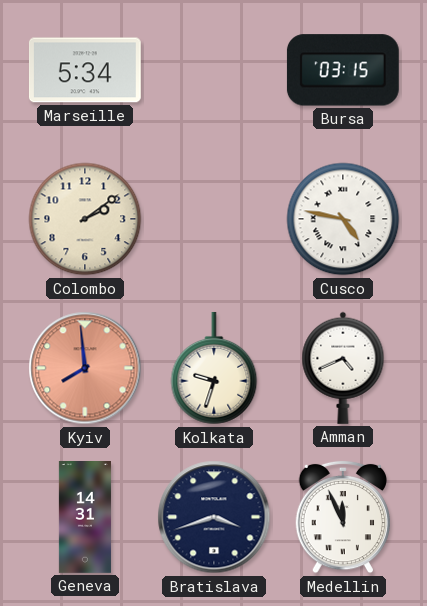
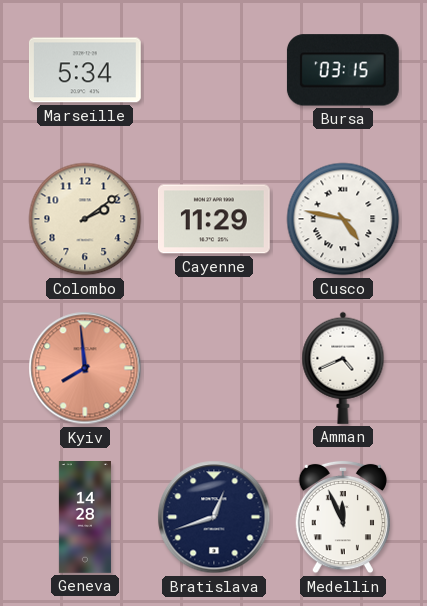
Cayenne: none -> 11:29
Kolkata: 9:33 -> none
Geneva: 14:31 -> 14:28
Bratislava: 3:42 -> 12:42
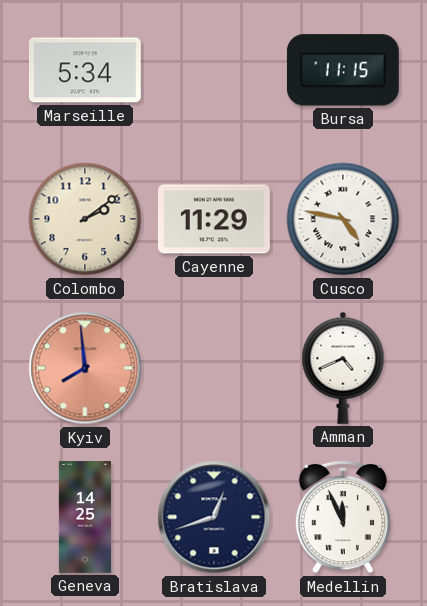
Bursa: 03:15 -> 11:15
Geneva: 14:28 -> 14:25
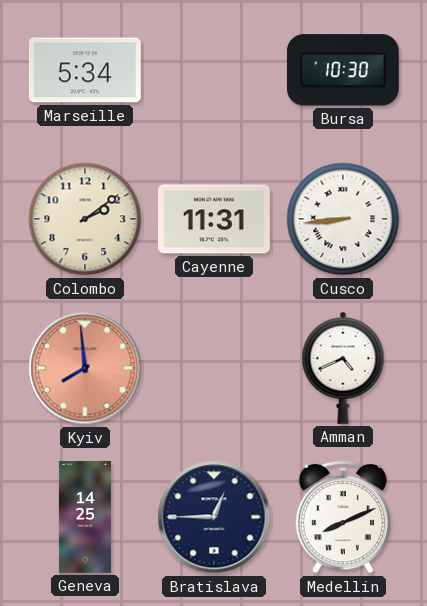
Bursa: 11:15 -> 10:30
Cayenne: 11:29 -> 11:31
Cusco: 4:47 -> 8:44
Bratislava: 12:42 -> 12:45
Medellin: 11:56 -> 8:11
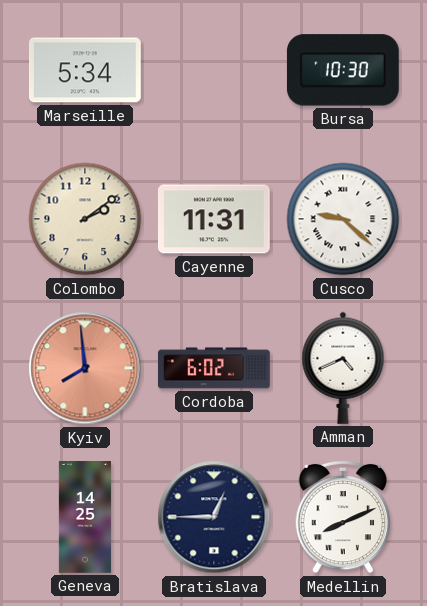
Cusco: 8:44 -> 9:22
Cordoba: none -> 6:02
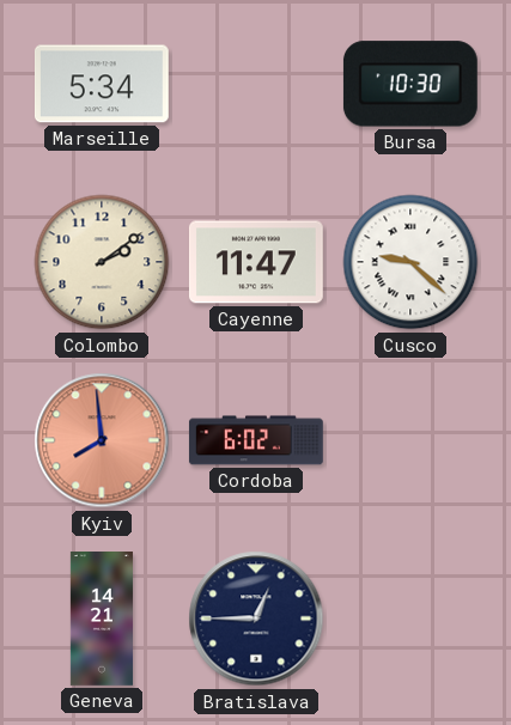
Cayenne: 11:31 -> 11:47
Amman: 4:41 -> none
Geneva: 14:25 -> 14:21
Medellin: 8:11 -> none
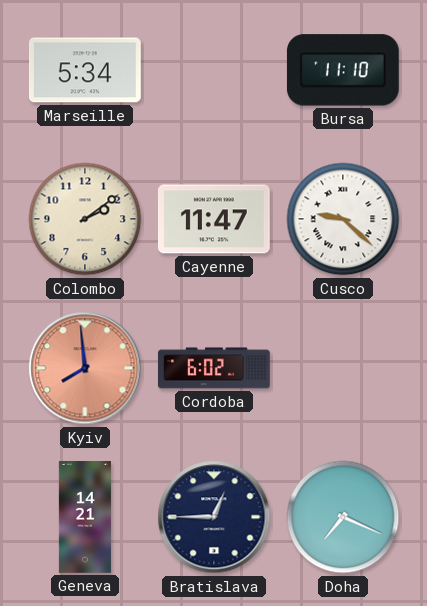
Bursa: 10:30 -> 11:10
Doha: none -> 7:19
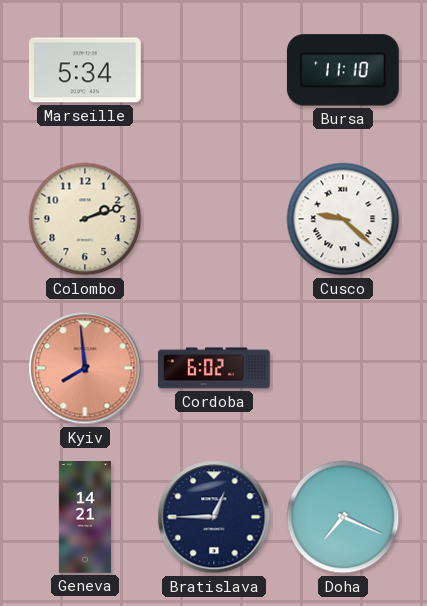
Colombo: 2:09 -> 2:12
Cayenne: 11:47 -> none
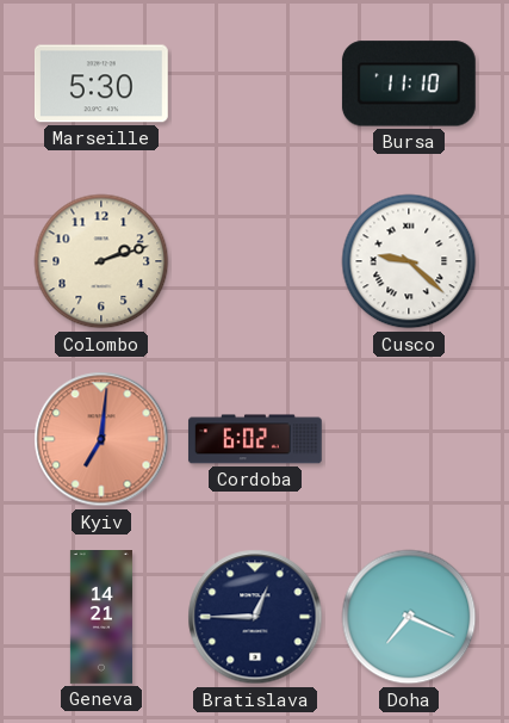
Marseille: 5:34 -> 5:30
Kyiv: 7:59 -> 7:01
